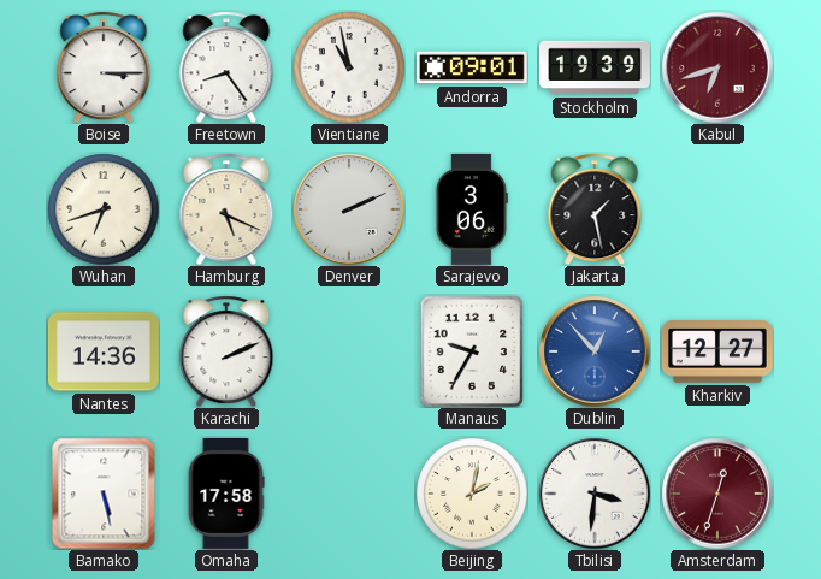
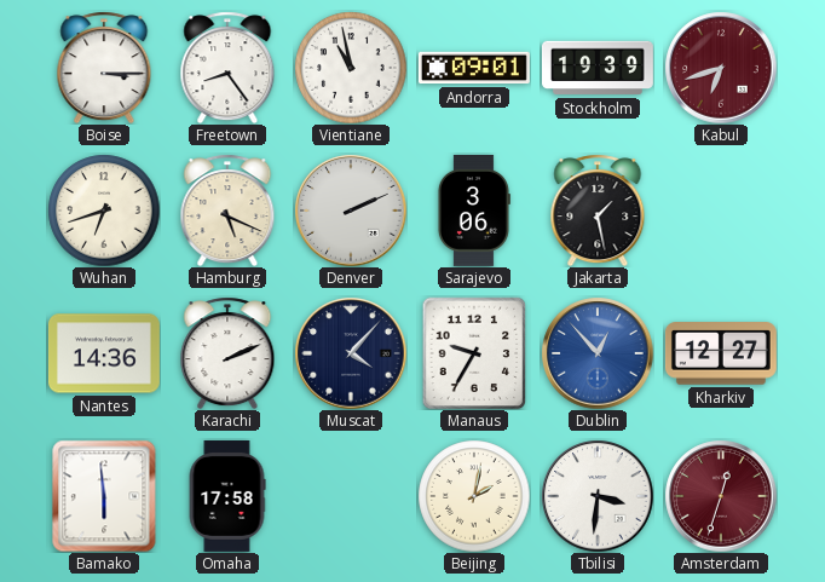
Muscat: none -> 4:07
Bamako: 5:28 -> 5:59
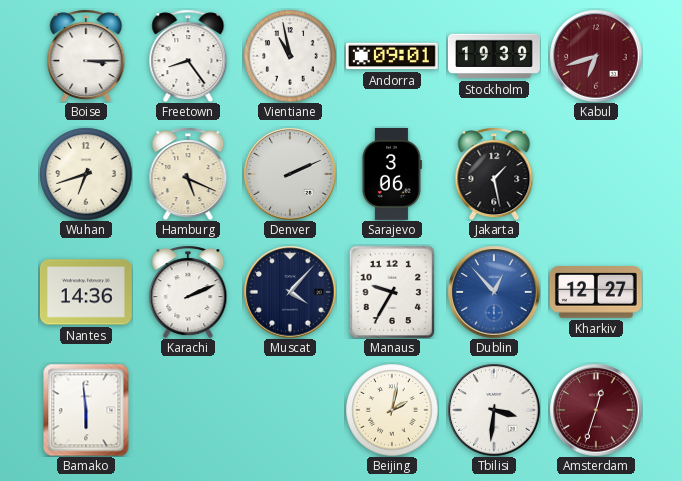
Omaha: 17:58 -> none
